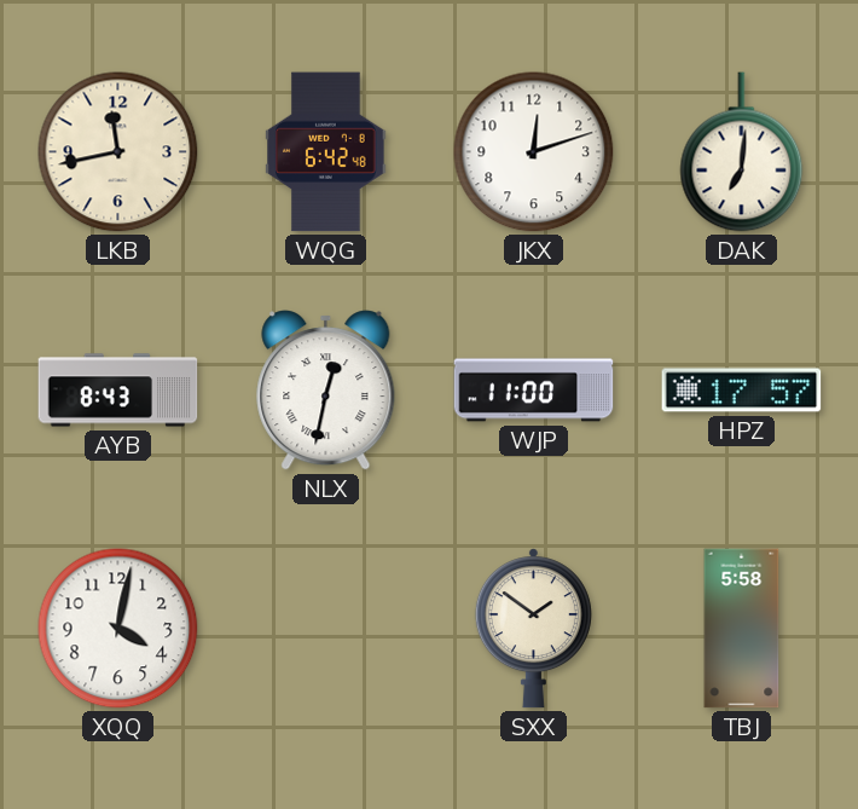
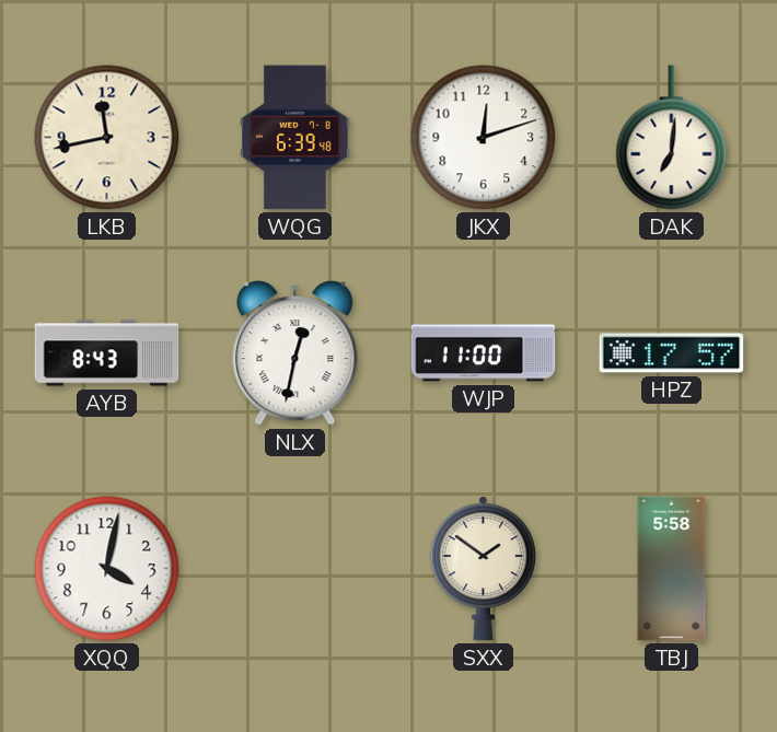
WQG: 6:42 -> 6:39
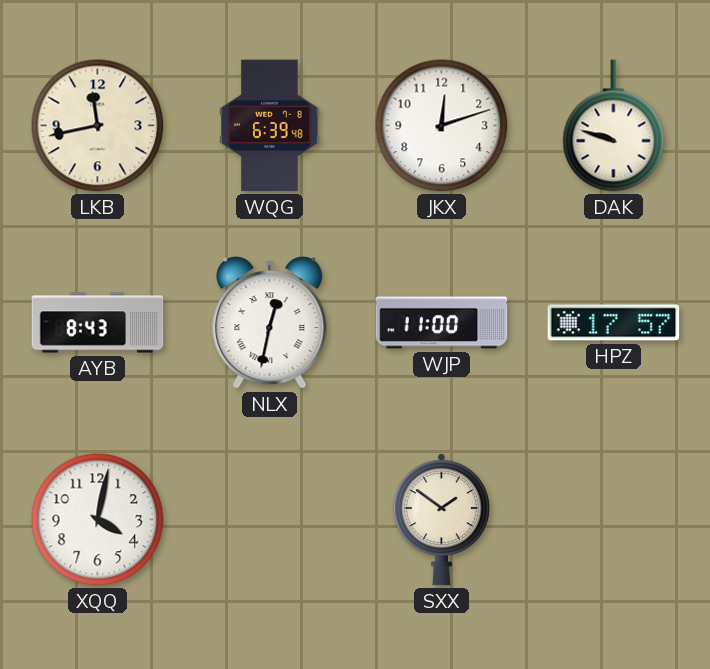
DAK: 7:01 -> 9:48
TBJ: 5:58 -> none
